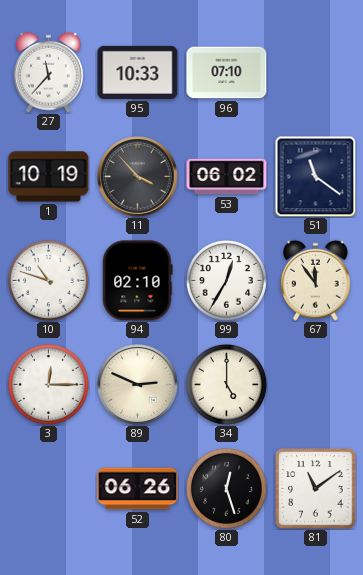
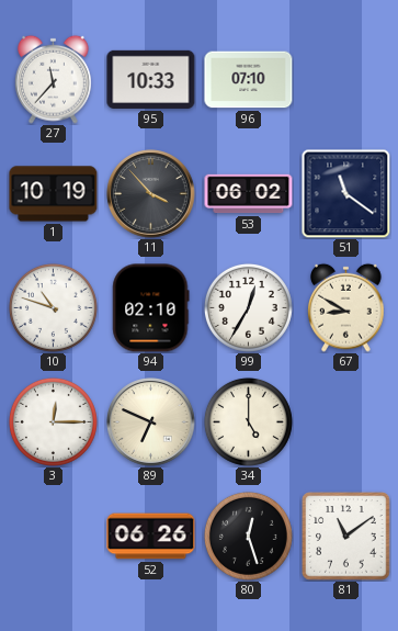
67: 11:54 -> 8:50
89: 2:49 -> 6:49
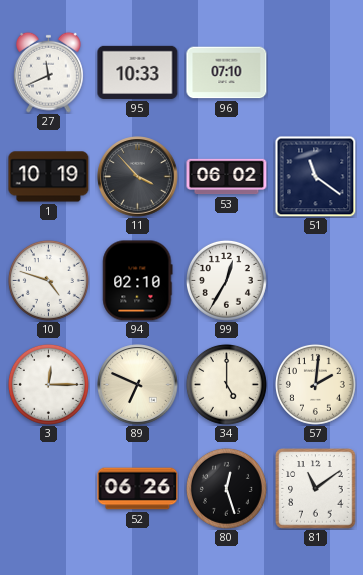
27: 11:37 -> 11:41
10: 10:48 -> 4:48
67: 8:50 -> none
57: none -> 2:01
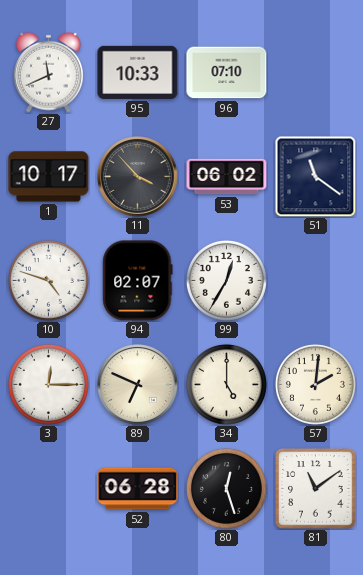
1: 10:19 -> 10:17
94: 02:10 -> 02:07
52: 06:26 -> 06:28
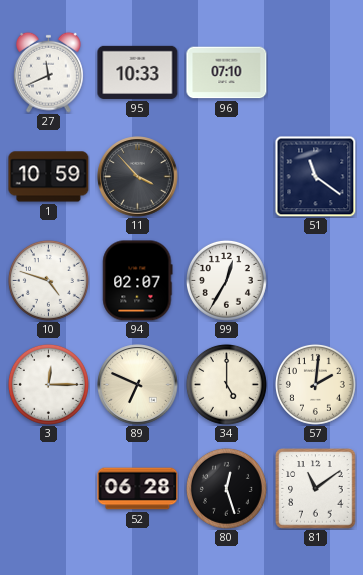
1: 10:17 -> 10:59
53: 06:02 -> none
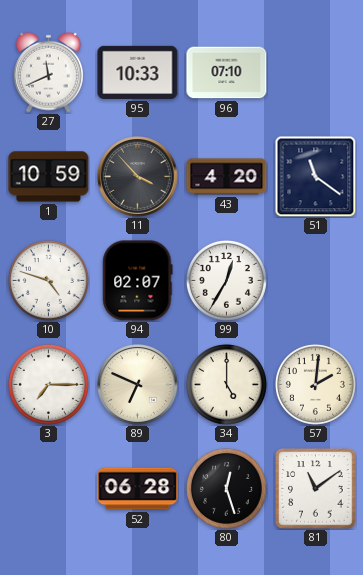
43: none -> 4:20
3: 12:15 -> 7:15
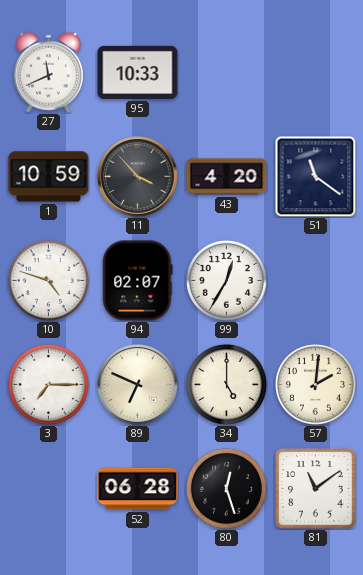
96: 07:10 -> none
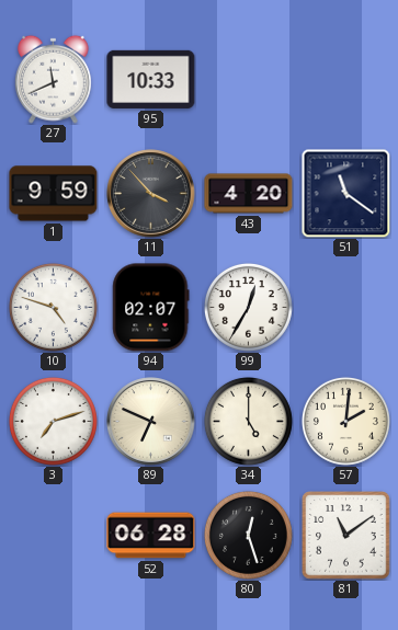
1: 10:59 -> 9:59
3: 7:15 -> 7:12
